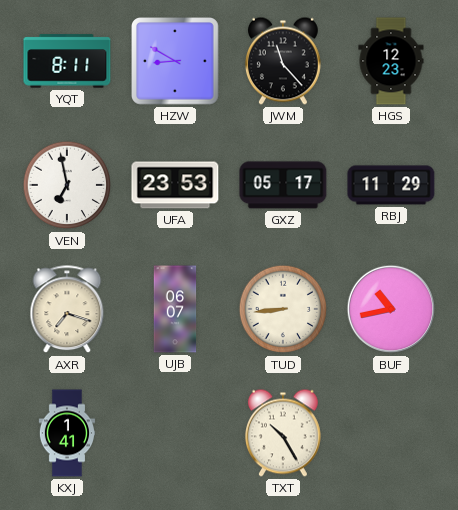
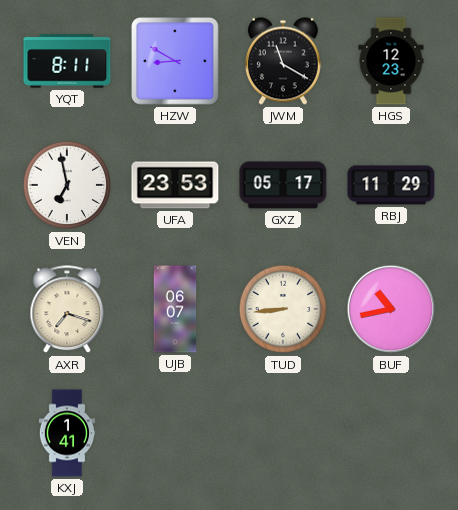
JWM: 11:23 -> 11:20
TXT: 10:25 -> none
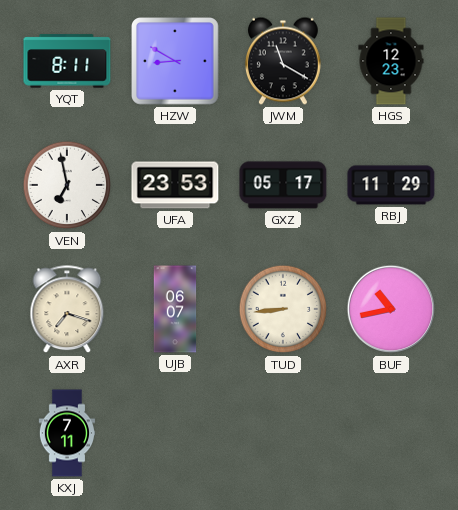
KXJ: 1:41 -> 7:11
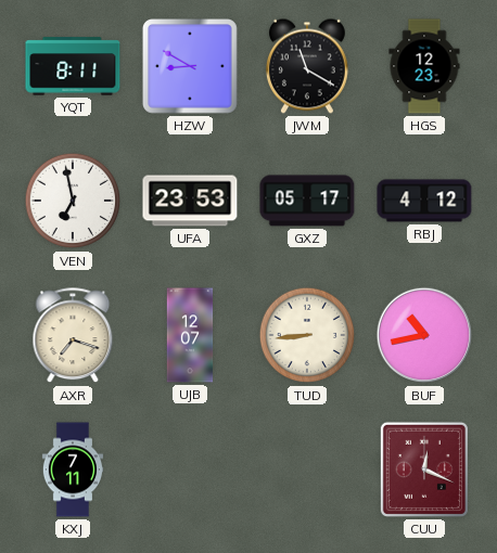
RBJ: 11:29 -> 4:12
UJB: 06:07 -> 12:07
CUU: none -> 12:19
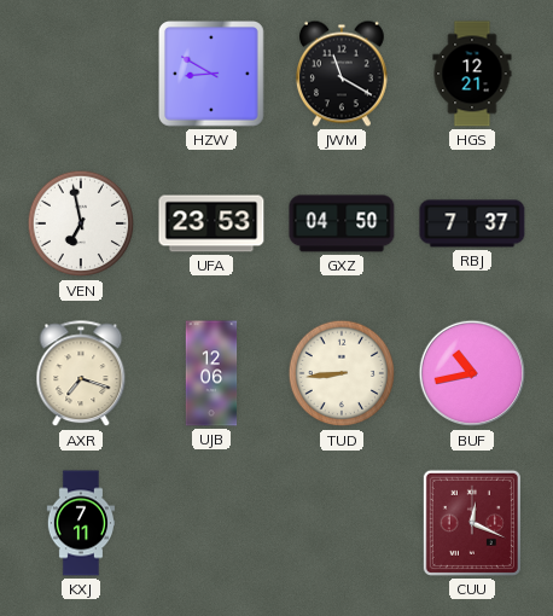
YQT: 8:11 -> none
HGS: 12:23 -> 12:21
GXZ: 05:17 -> 04:50
RBJ: 4:12 -> 7:37
UJB: 12:07 -> 12:06
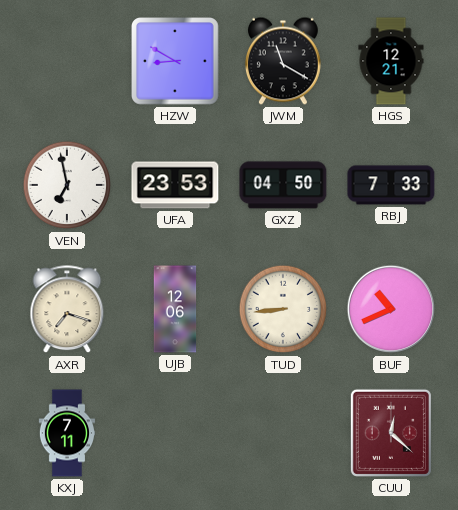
RBJ: 7:37 -> 7:33
BUF: 10:43 -> 10:41
CUU: 12:19 -> 12:22
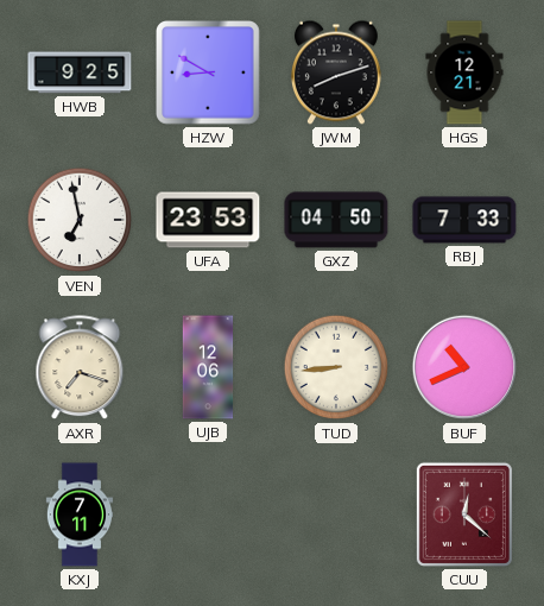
HWB: none -> 9:25
JWM: 11:20 -> 8:12
